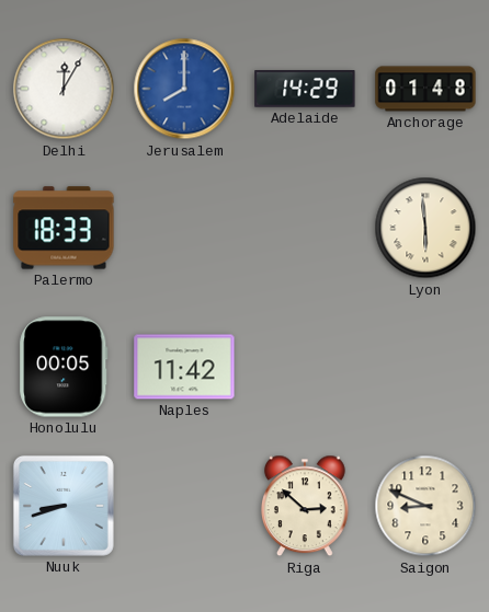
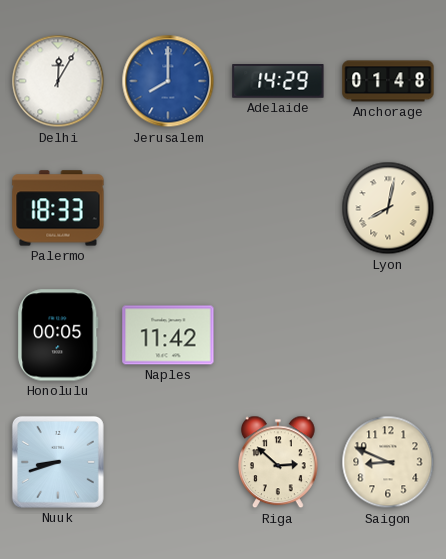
Lyon: 5:59 -> 8:02
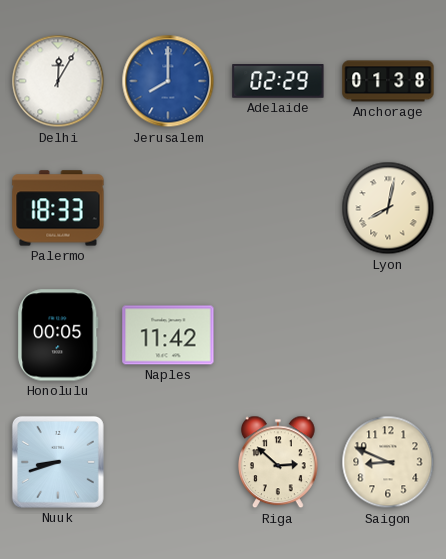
Adelaide: 14:29 -> 02:29
Anchorage: 01:48 -> 01:38
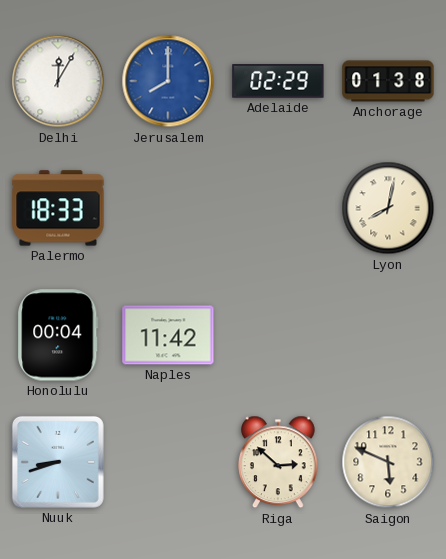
Honolulu: 00:05 -> 00:04
Saigon: 8:49 -> 5:49
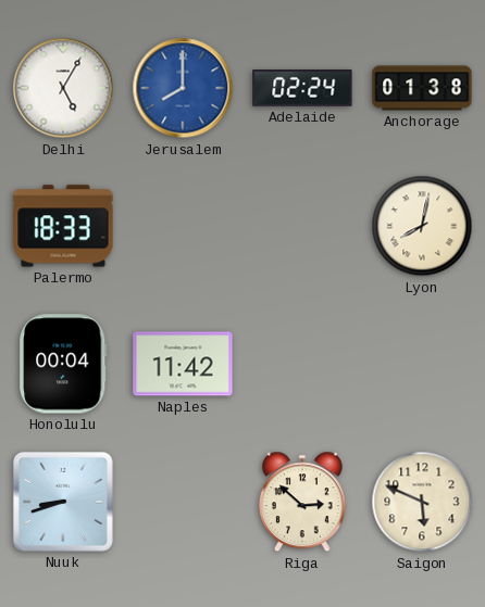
Delhi: 12:05 -> 5:05
Adelaide: 02:29 -> 02:24
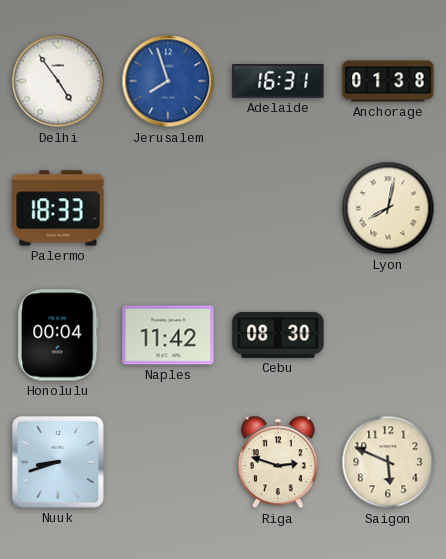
Delhi: 5:05 -> 4:54
Jerusalem: 8:00 -> 7:57
Adelaide: 02:24 -> 16:31
Cebu: none -> 08:30
Riga: 2:52 -> 2:48
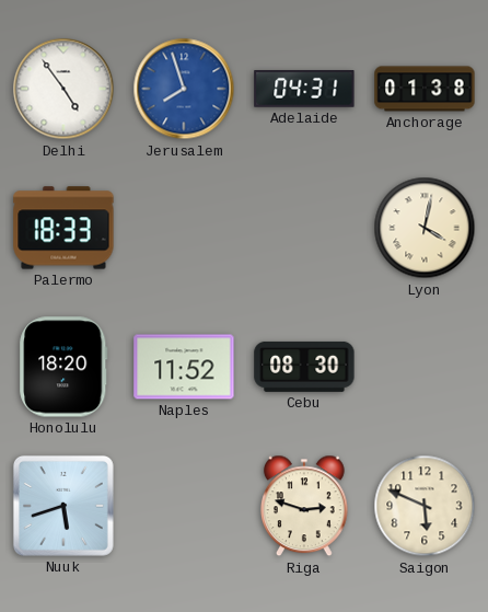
Adelaide: 16:31 -> 04:31
Lyon: 8:02 -> 4:02
Honolulu: 00:04 -> 18:20
Naples: 11:42 -> 11:52
Nuuk: 8:42 -> 5:42
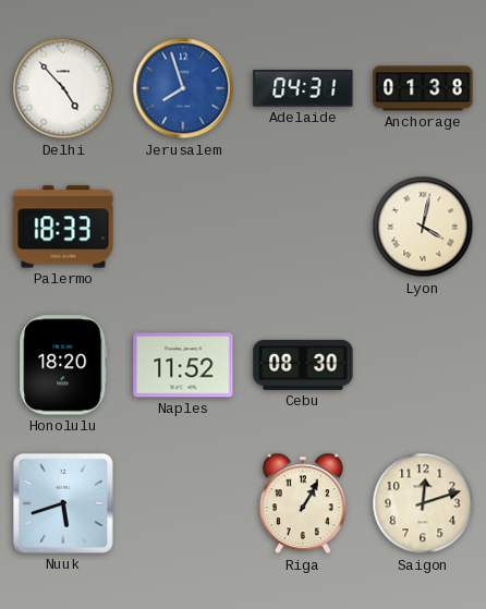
Delhi: 4:54 -> 4:53
Riga: 2:48 -> 1:05
Saigon: 5:49 -> 12:12
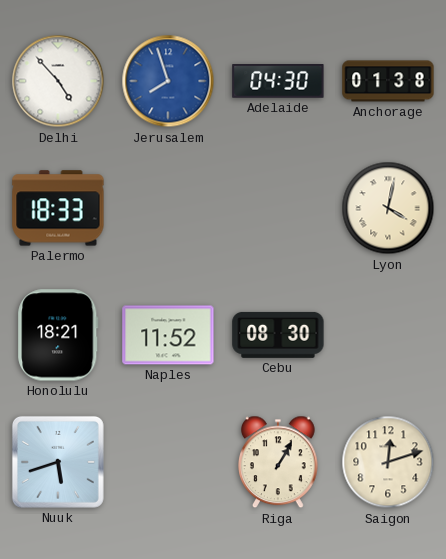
Adelaide: 04:31 -> 04:30
Honolulu: 18:20 -> 18:21
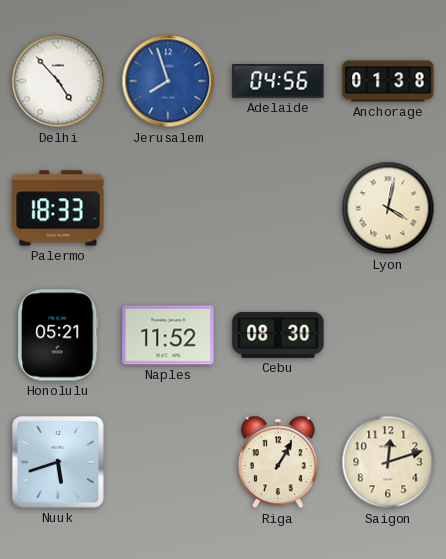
Adelaide: 04:30 -> 04:56
Honolulu: 18:21 -> 05:21
